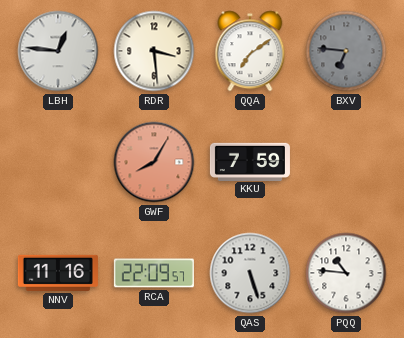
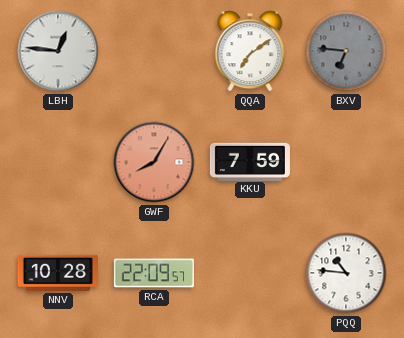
RDR: 3:29 -> none
NNV: 11:16 -> 10:28
QAS: 5:27 -> none
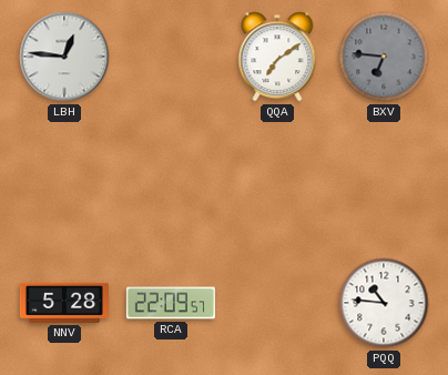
GWF: 8:05 -> none
KKU: 7:59 -> none
NNV: 10:28 -> 5:28
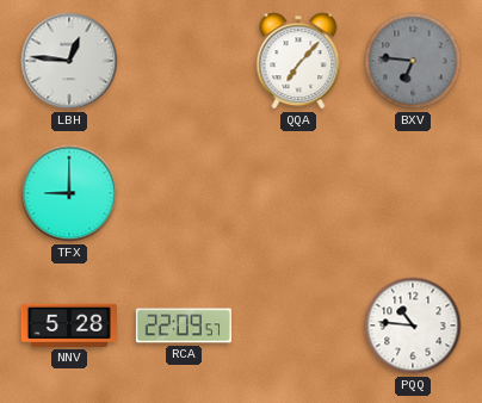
QQA: 7:09 -> 7:07
TFX: none -> 9:00
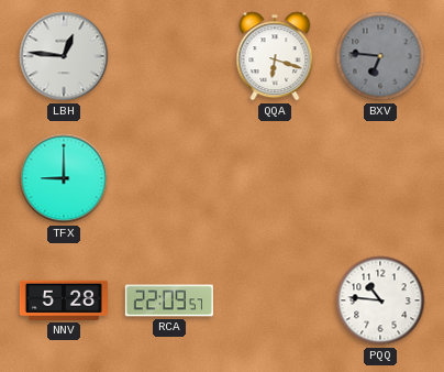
QQA: 7:07 -> 6:18
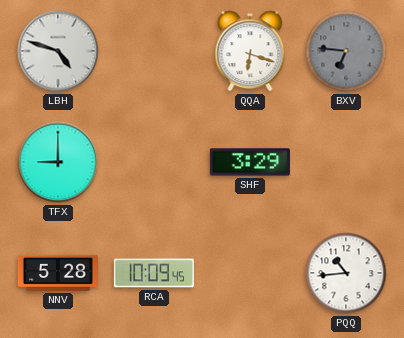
LBH: 12:46 -> 4:48
SHF: none -> 3:29
RCA: 22:09 -> 10:09
PQQ: 10:46 -> 10:44
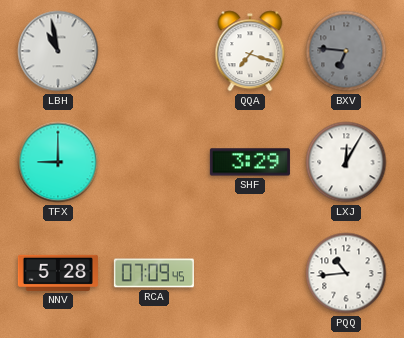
LBH: 4:48 -> 10:58
QQA: 6:18 -> 7:18
LXJ: none -> 12:05
RCA: 10:09 -> 07:09
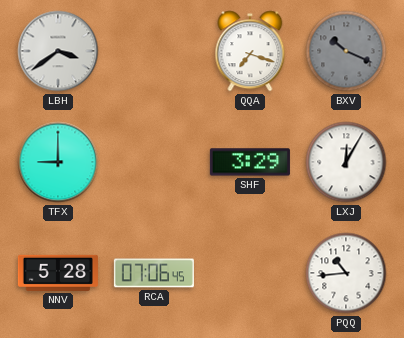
LBH: 10:58 -> 3:39
BXV: 6:46 -> 10:19
RCA: 07:09 -> 07:06
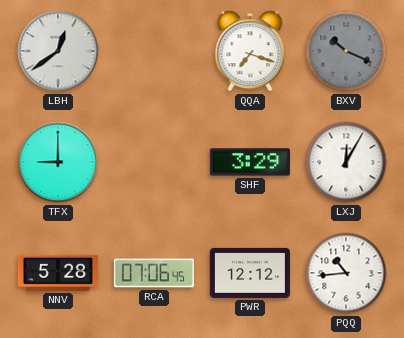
LBH: 3:39 -> 12:39
PWR: none -> 12:12
